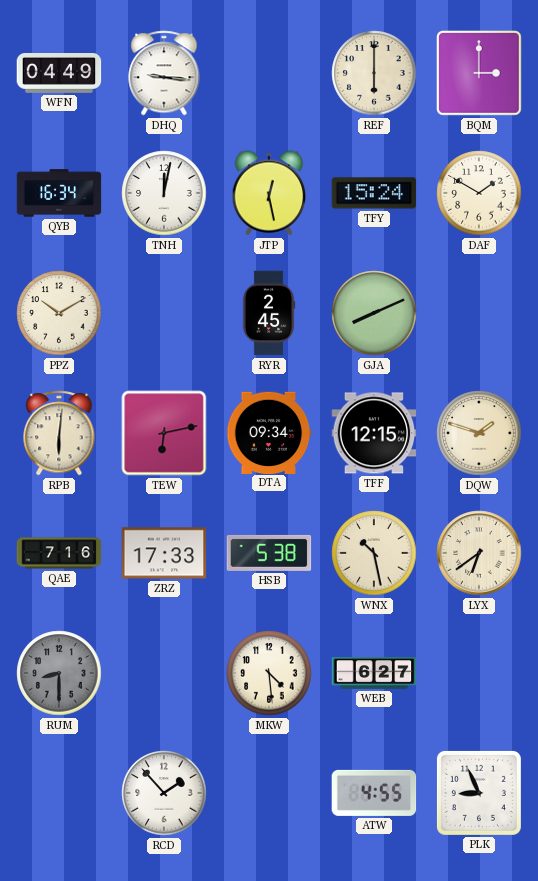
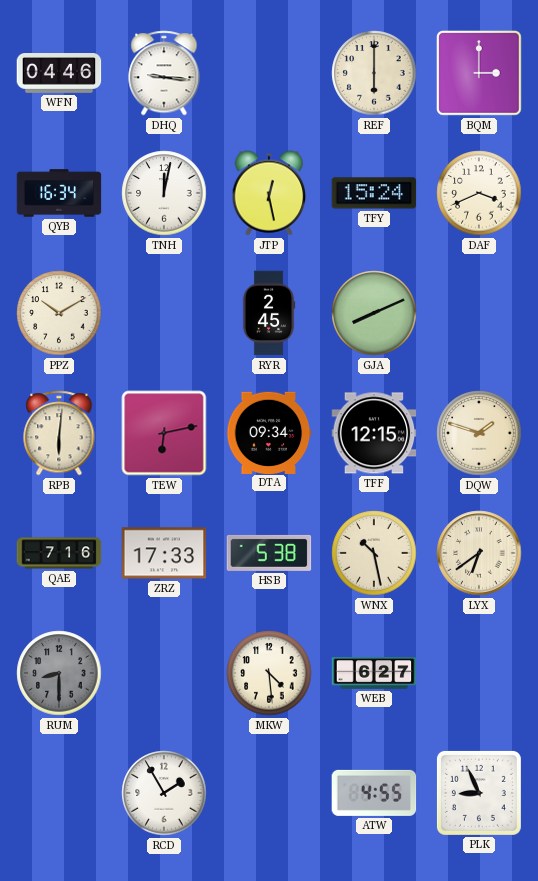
WFN: 04:49 -> 04:46
DAF: 1:50 -> 3:41
RCD: 1:53 -> 1:55
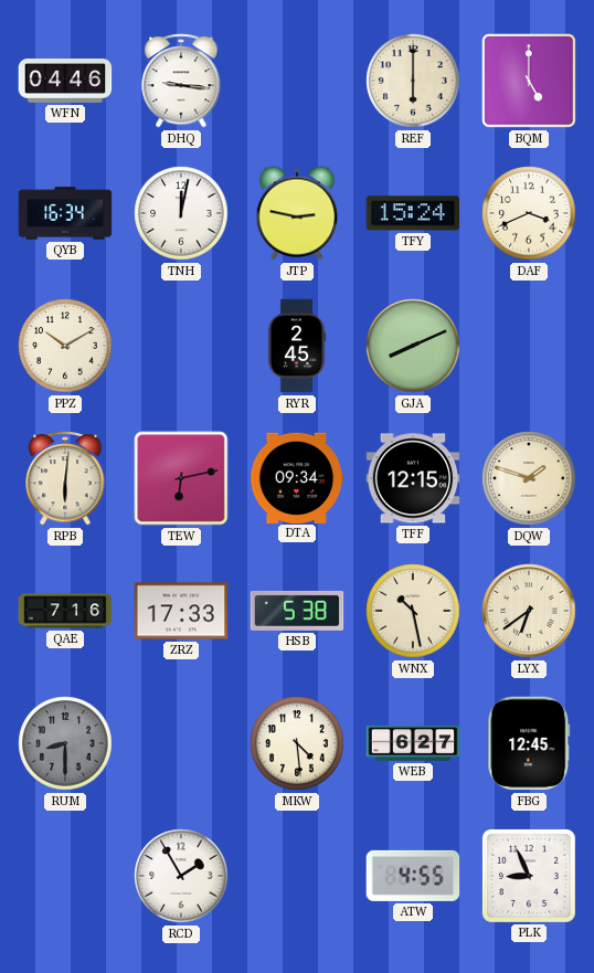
BQM: 3:00 -> 5:00
JTP: 12:28 -> 2:47
FBG: none -> 12:45
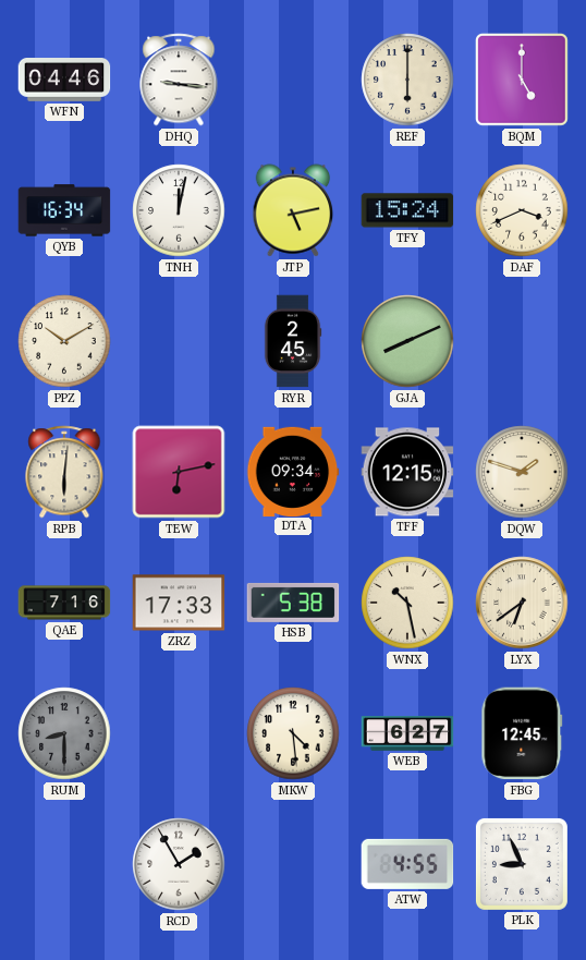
JTP: 2:47 -> 5:13
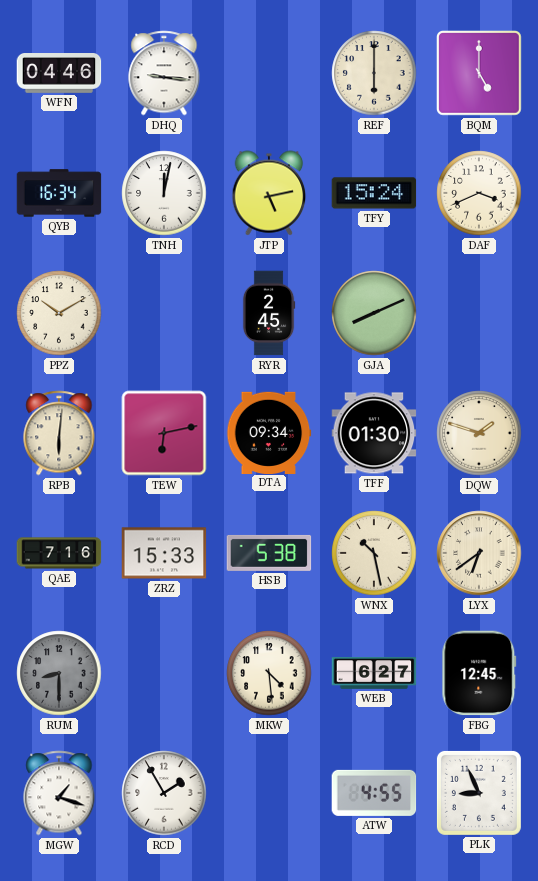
TFF: 12:15 -> 01:30
ZRZ: 17:33 -> 15:33
MGW: none -> 1:18
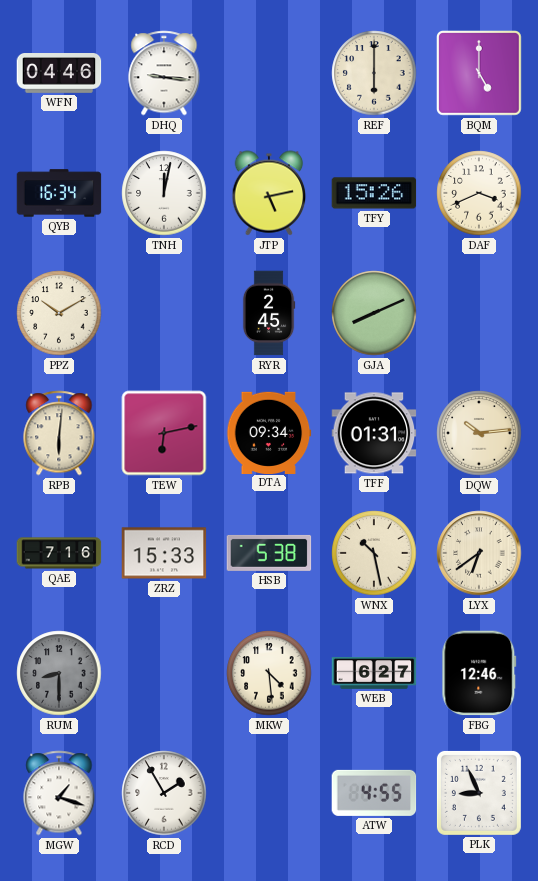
TFY: 15:24 -> 15:26
TFF: 01:30 -> 01:31
DQW: 1:48 -> 10:14
FBG: 12:45 -> 12:46
